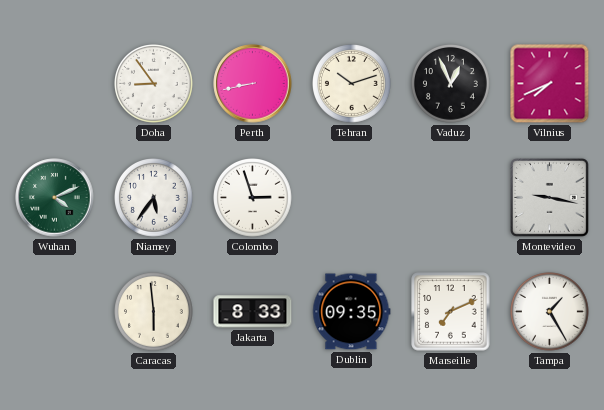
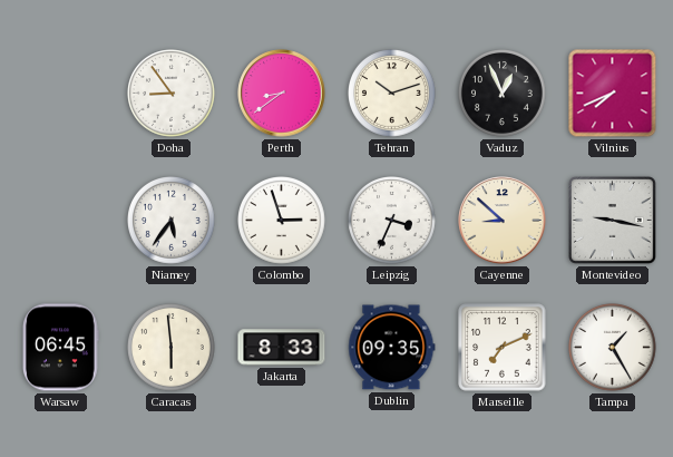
Perth: 8:43 -> 8:39
Wuhan: 4:11 -> none
Leipzig: none -> 3:34
Cayenne: none -> 8:52
Warsaw: none -> 06:45
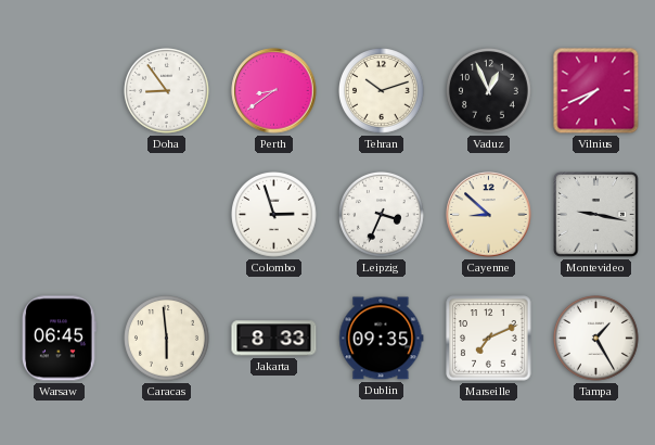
Niamey: 5:36 -> none
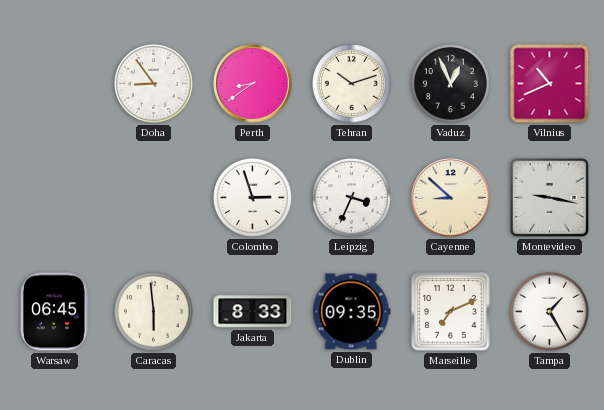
Vilnius: 7:41 -> 10:41
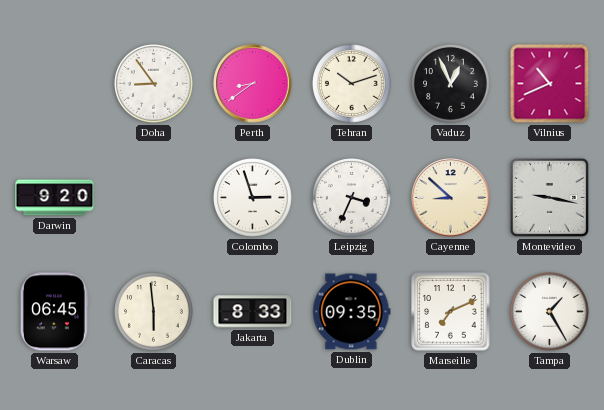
Darwin: none -> 9:20
